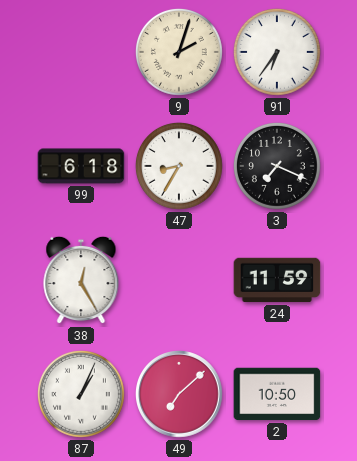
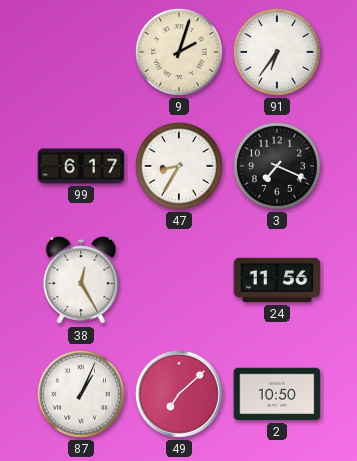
99: 6:18 -> 6:17
24: 11:59 -> 11:56
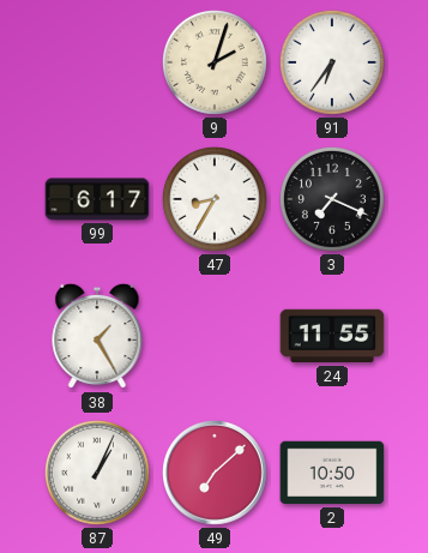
38: 12:25 -> 1:25
24: 11:56 -> 11:55
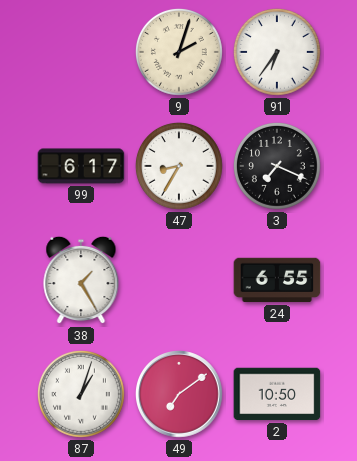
24: 11:55 -> 6:55
87: 1:04 -> 1:03
49: 7:08 -> 7:09
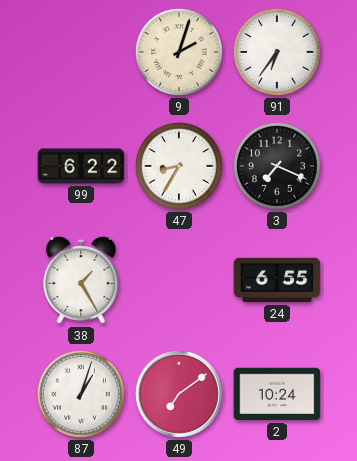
99: 6:17 -> 6:22
2: 10:50 -> 10:24
